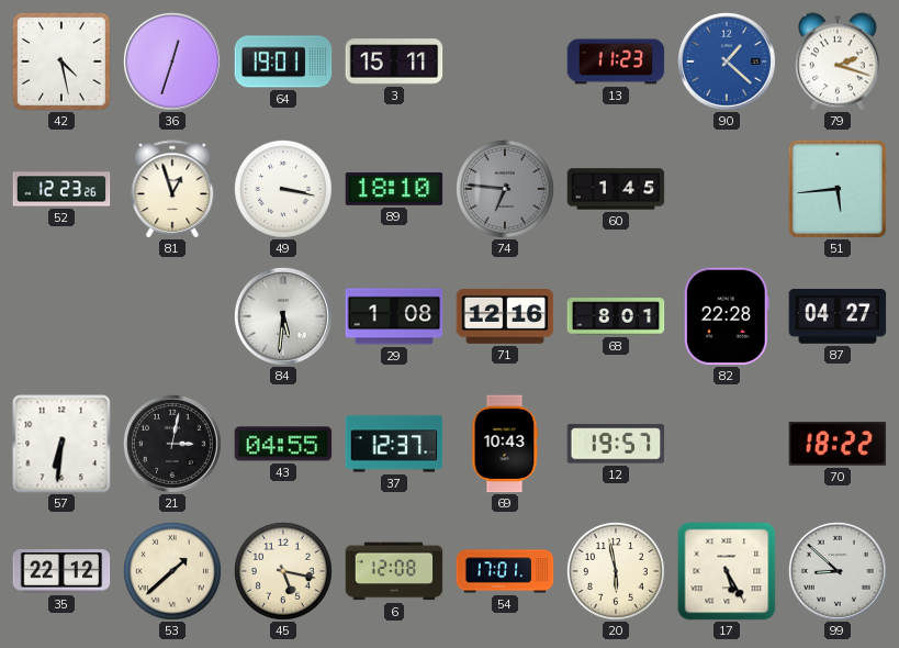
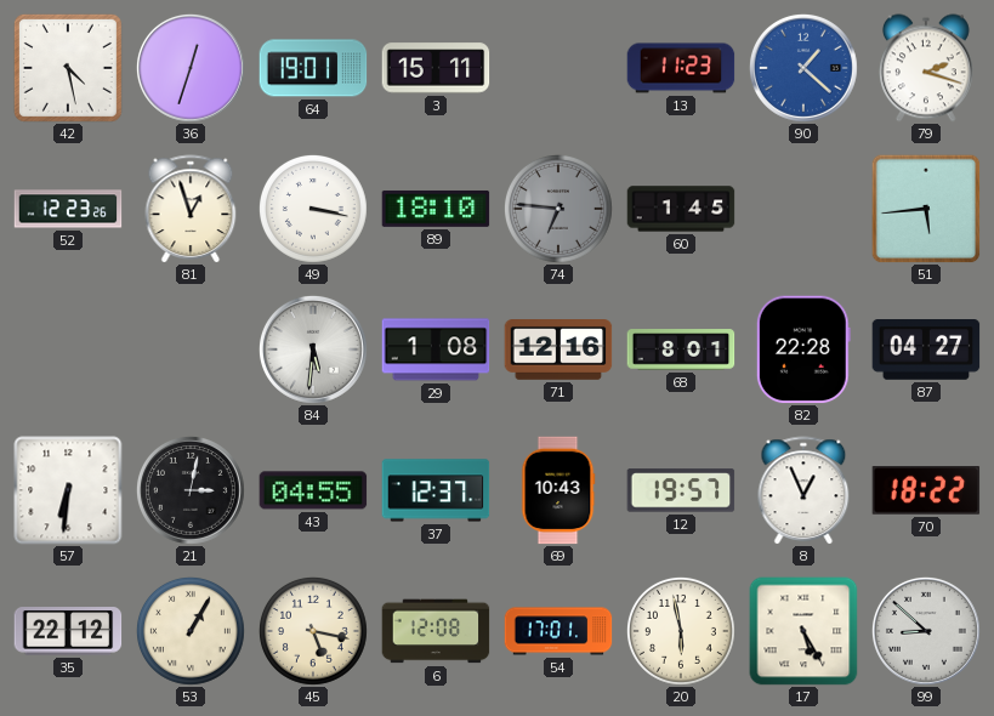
8: none -> 12:56
53: 1:38 -> 1:05
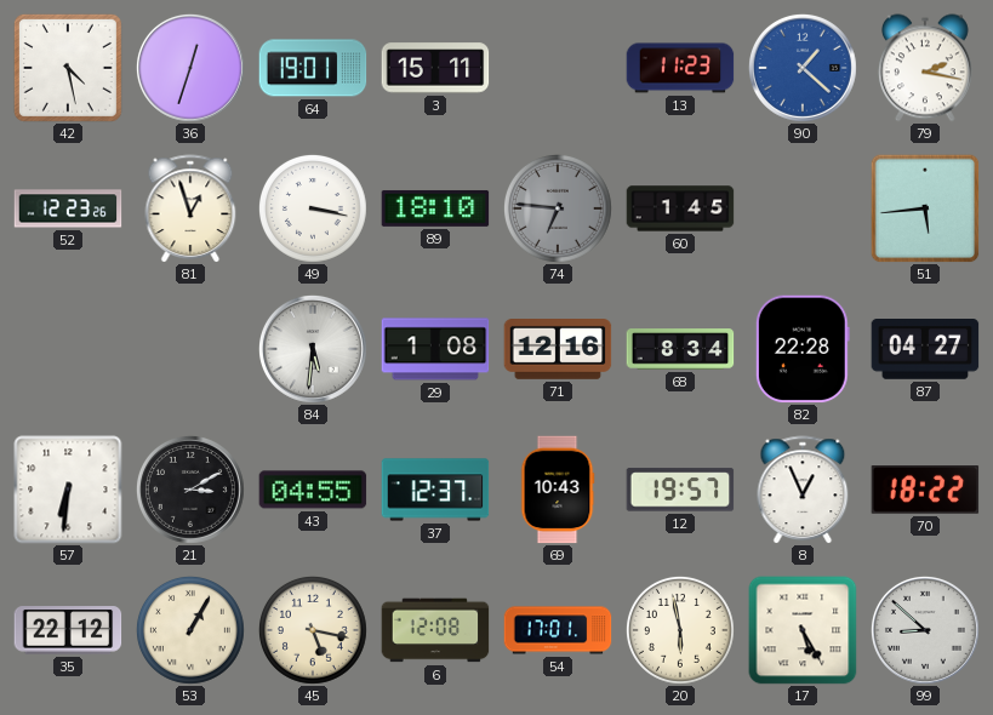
79: 2:18 -> 2:17
68: 8:01 -> 8:34
21: 3:02 -> 3:10
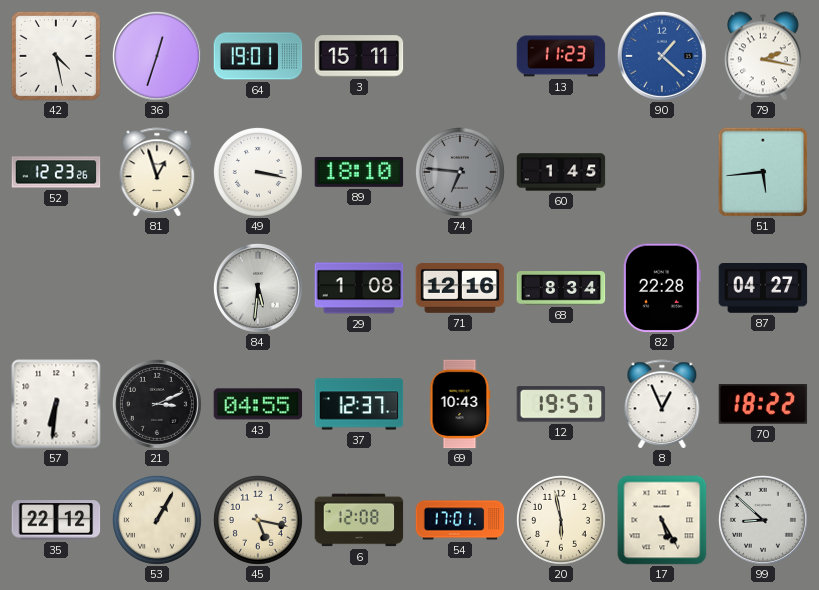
21: 3:10 -> 3:11
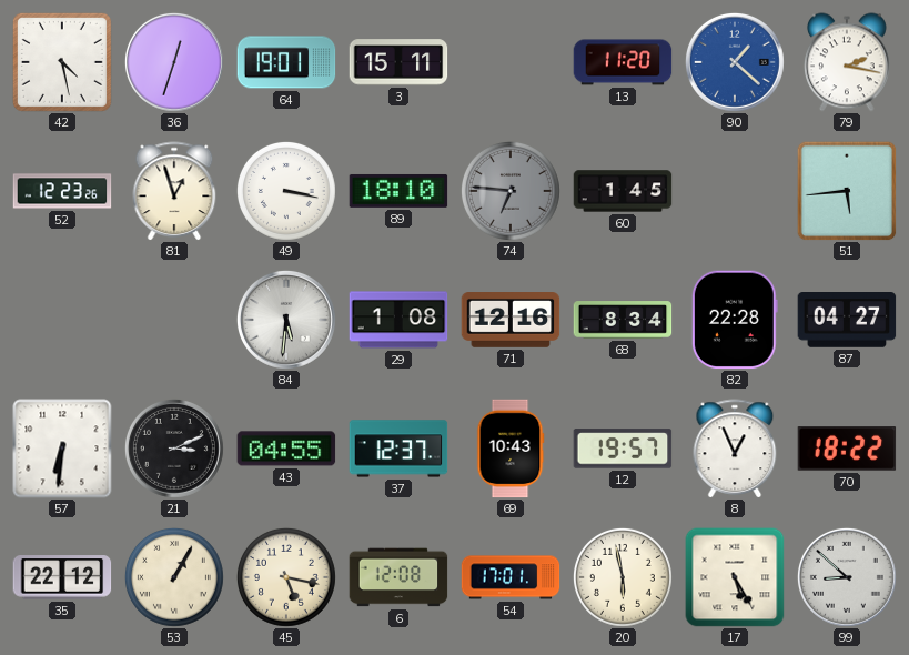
13: 11:23 -> 11:20
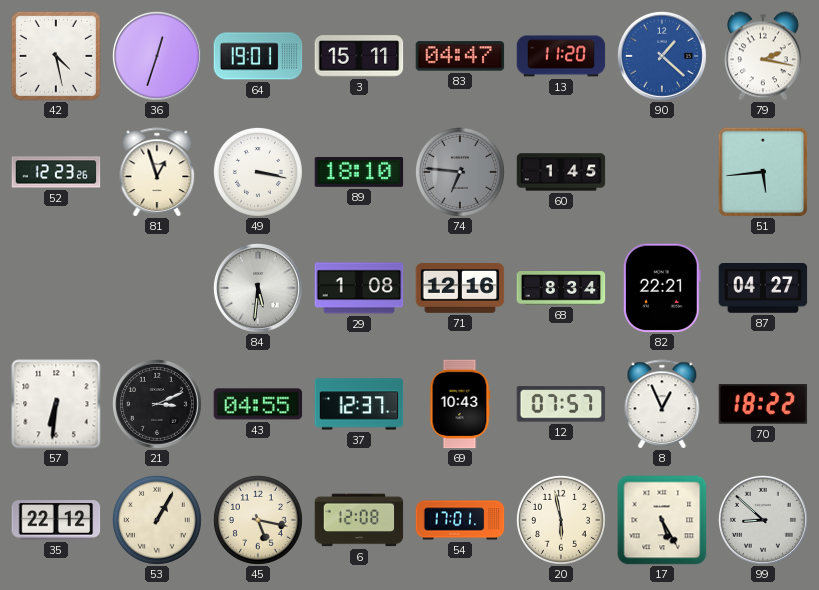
83: none -> 04:47
82: 22:28 -> 22:21
12: 19:57 -> 07:57
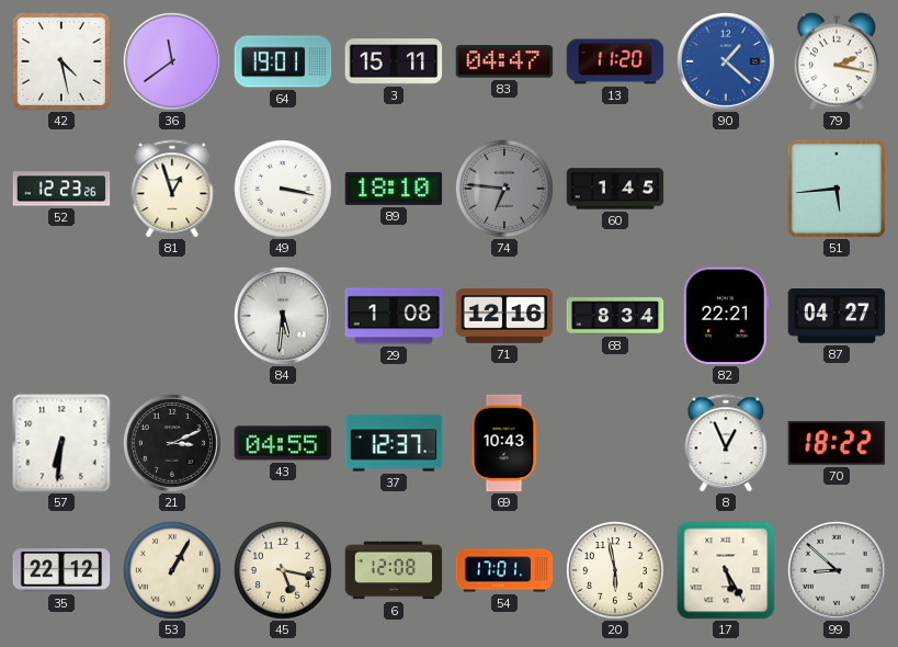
36: 12:33 -> 11:39
12: 07:57 -> none
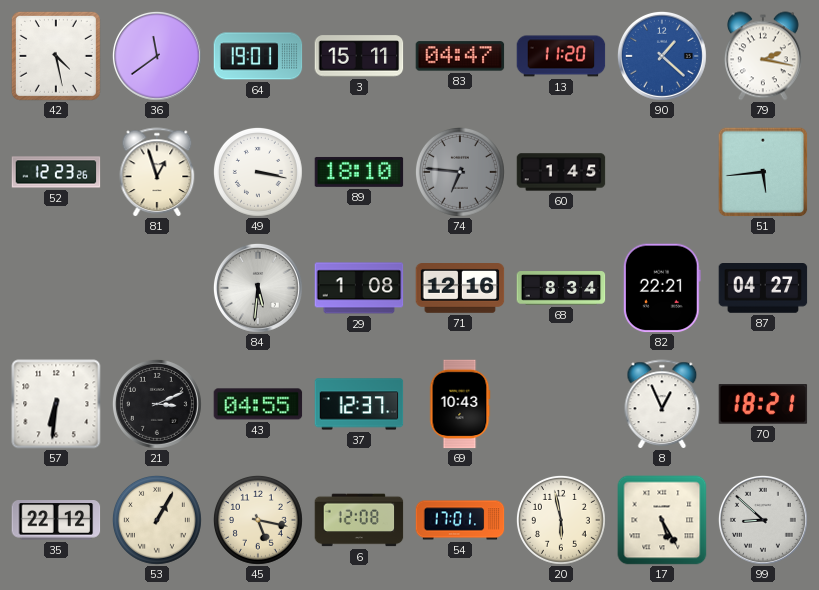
70: 18:22 -> 18:21
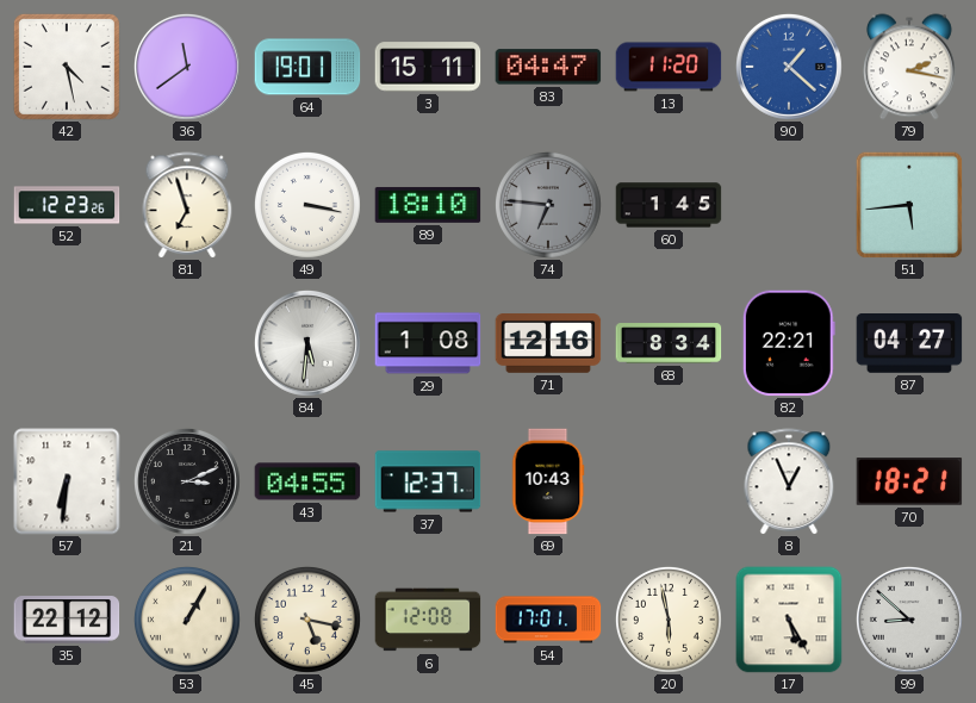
81: 12:57 -> 6:57
